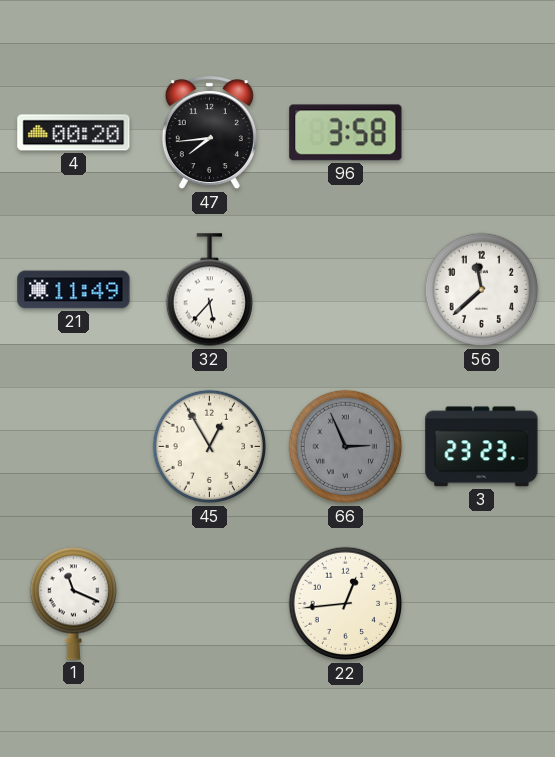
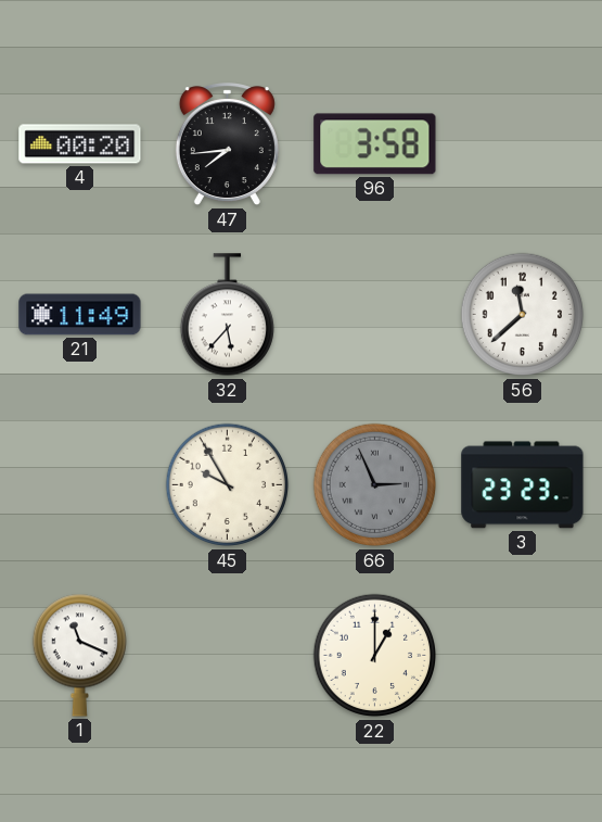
45: 12:55 -> 9:55
22: 12:44 -> 1:00
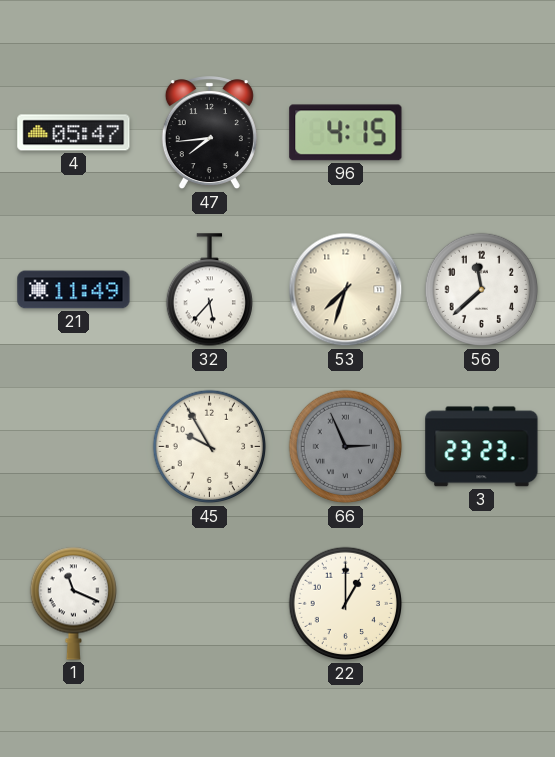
4: 00:20 -> 05:47
96: 3:58 -> 4:15
53: none -> 7:33
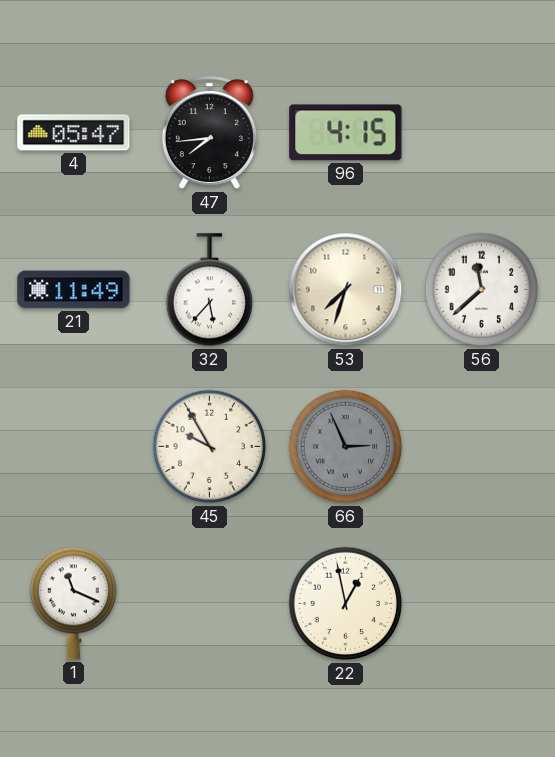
3: 23:23 -> none
22: 1:00 -> 12:58
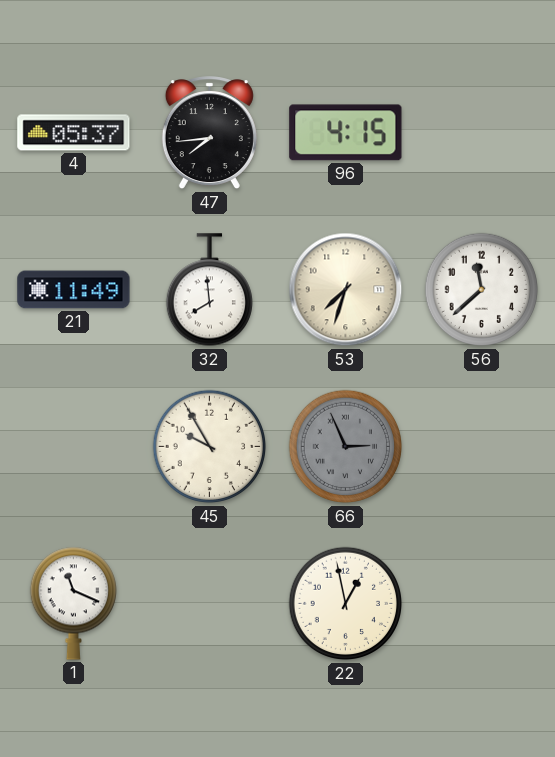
4: 05:47 -> 05:37
32: 5:37 -> 7:59
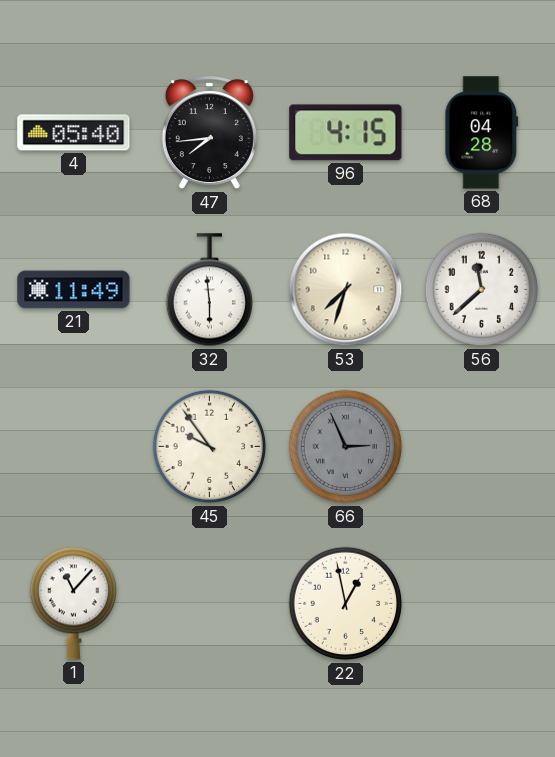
4: 05:37 -> 05:40
68: none -> 04:28
32: 7:59 -> 5:59
45: 9:55 -> 9:54
1: 11:19 -> 11:07
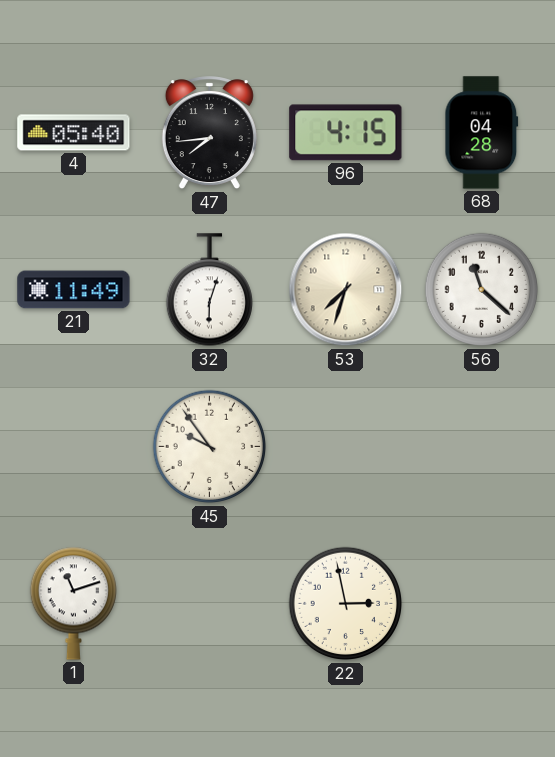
32: 5:59 -> 6:03
56: 11:38 -> 11:22
66: 2:56 -> none
1: 11:07 -> 11:12
22: 12:58 -> 2:58
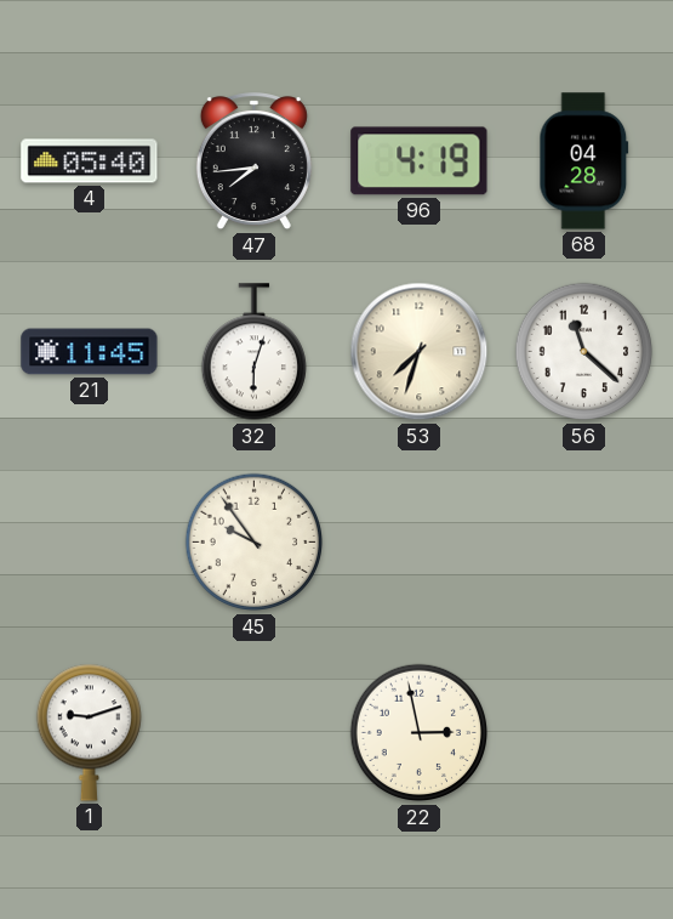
96: 4:15 -> 4:19
21: 11:49 -> 11:45
1: 11:12 -> 9:12
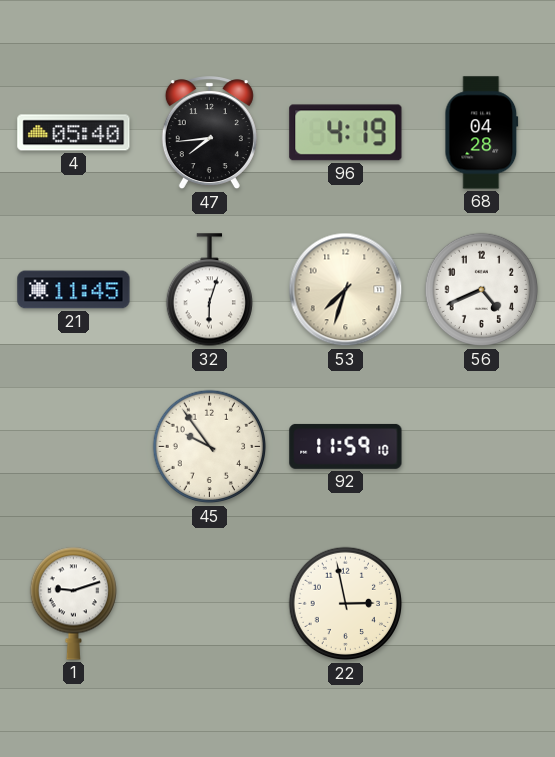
56: 11:22 -> 4:41
92: none -> 11:59
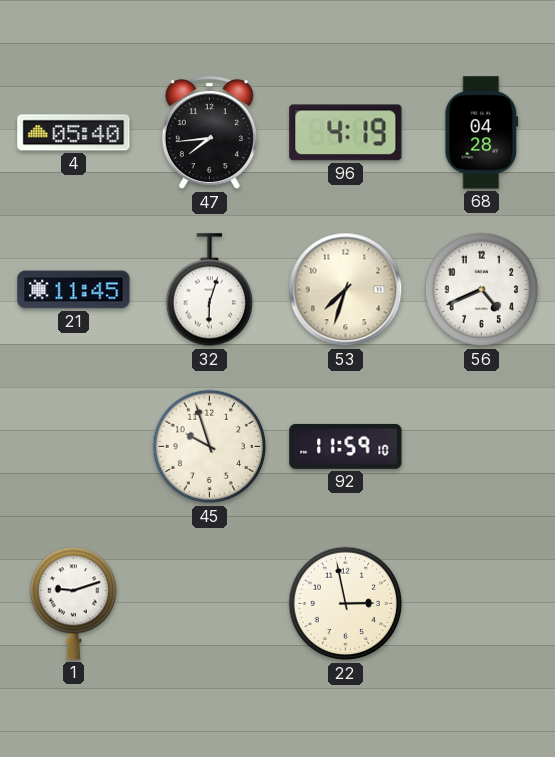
45: 9:54 -> 9:57
